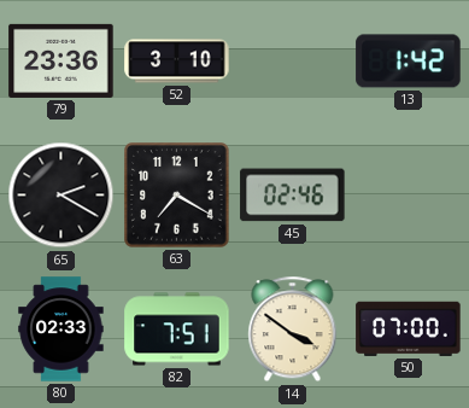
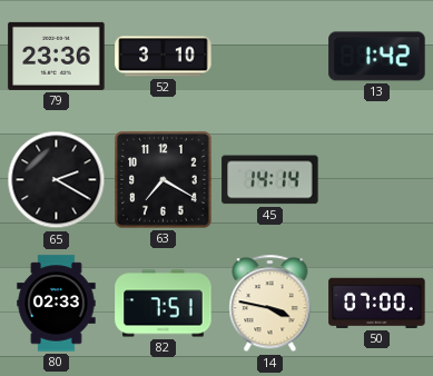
45: 02:46 -> 14:14
14: 3:51 -> 3:47
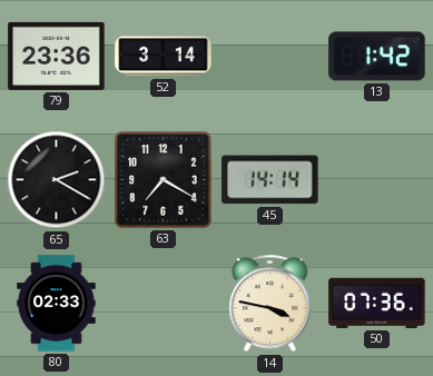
52: 3:10 -> 3:14
82: 7:51 -> none
50: 07:00 -> 07:36
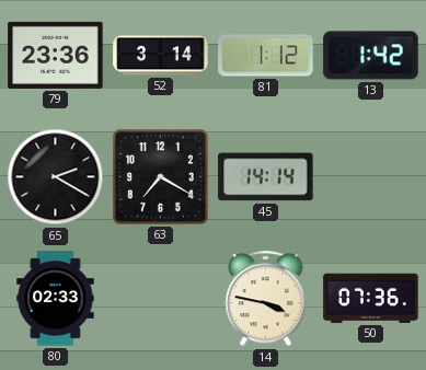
81: none -> 1:12
